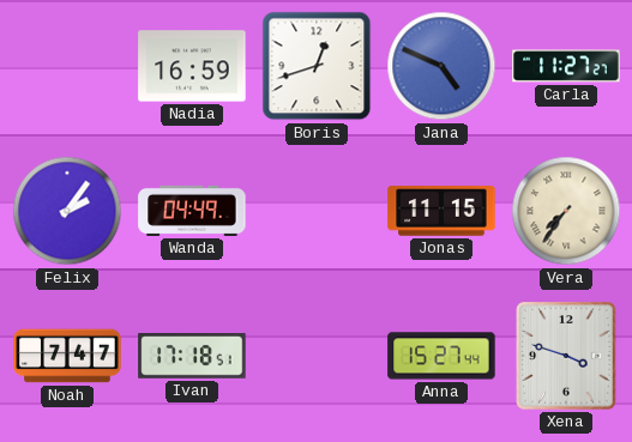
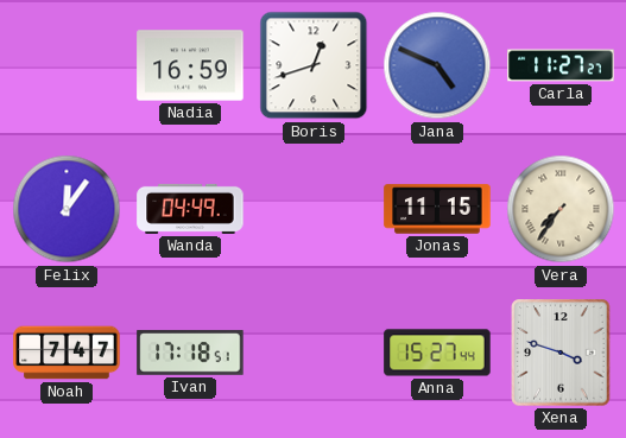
Felix: 2:06 -> 12:06
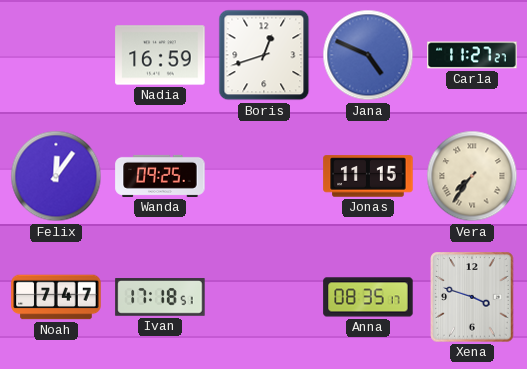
Wanda: 04:49 -> 09:25
Anna: 15:27 -> 08:35
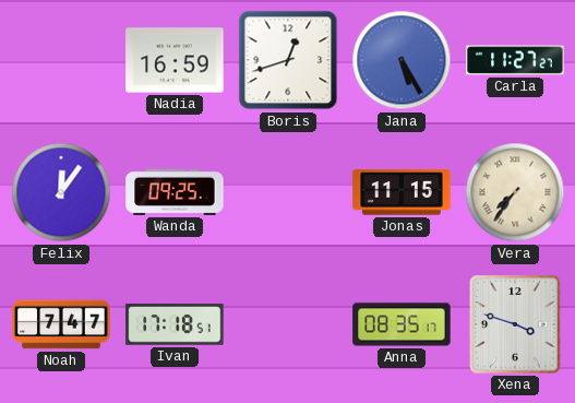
Jana: 4:49 -> 5:25
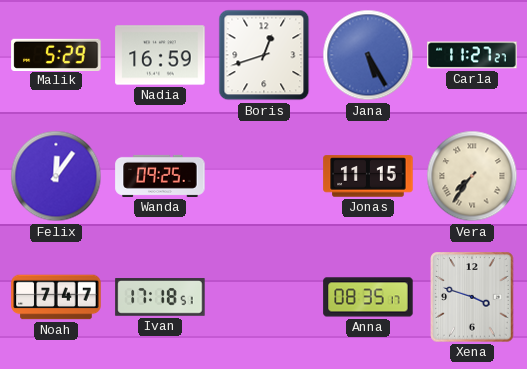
Malik: none -> 5:29
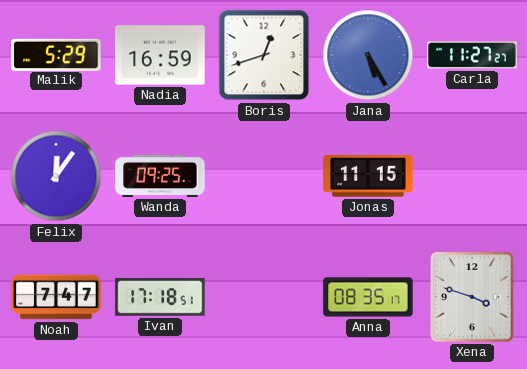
Vera: 7:36 -> none
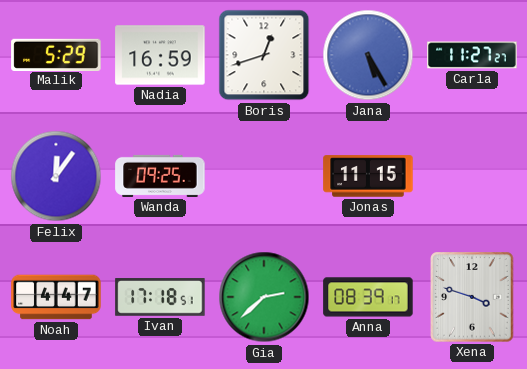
Noah: 7:47 -> 4:47
Gia: none -> 2:38
Anna: 08:35 -> 08:39
